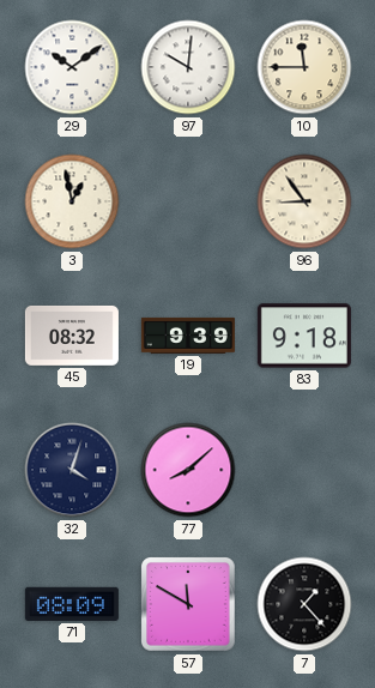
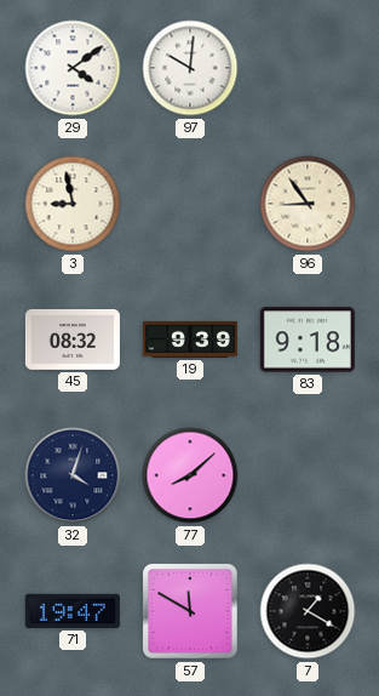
29: 10:09 -> 4:09
10: 11:45 -> none
3: 12:58 -> 8:58
71: 08:09 -> 19:47
7: 1:23 -> 1:20
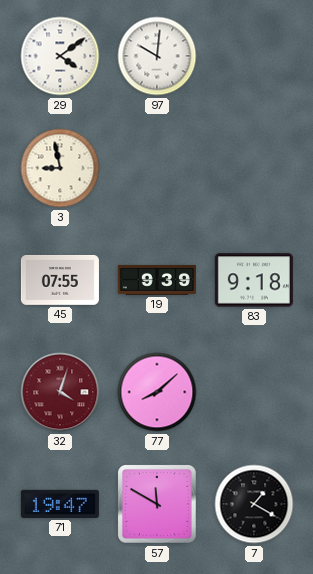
96: 8:54 -> none
45: 08:32 -> 07:55
32 dial: navy -> burgundy
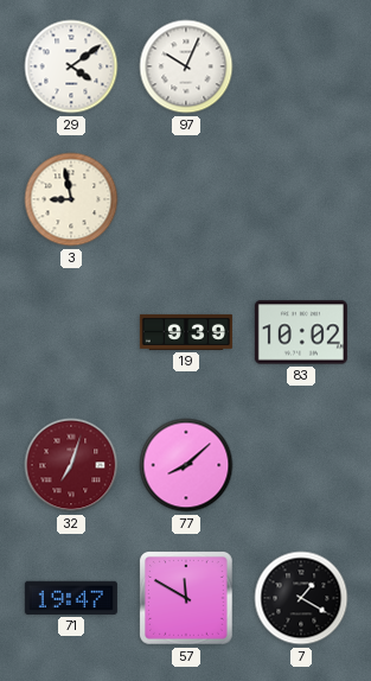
97: 10:01 -> 10:04
45: 07:55 -> none
83: 9:18 -> 10:02
32: 4:03 -> 7:03
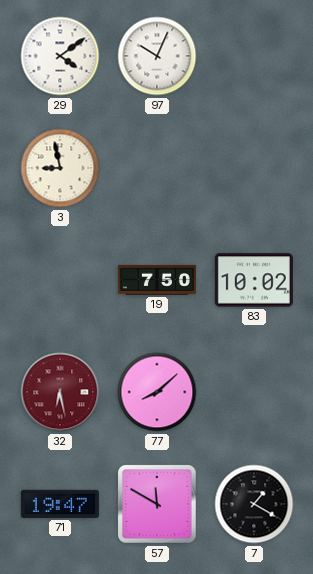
19: 9:39 -> 7:50
32: 7:03 -> 6:28
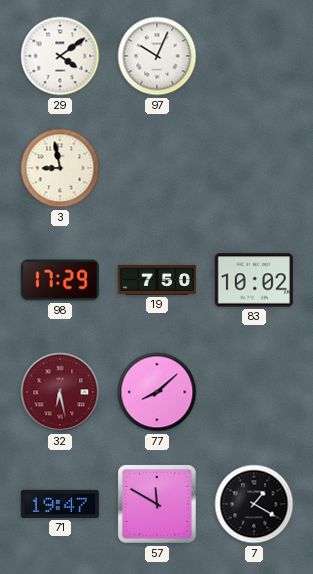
98: none -> 17:29
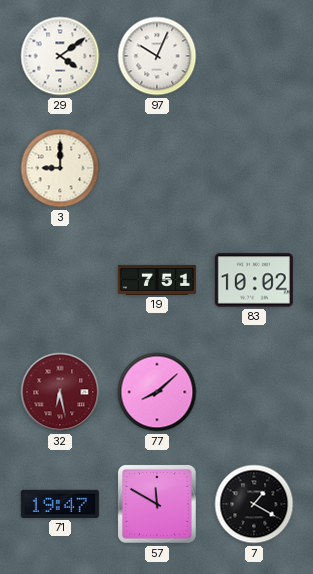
3: 8:58 -> 9:00
98: 17:29 -> none
19: 7:50 -> 7:51
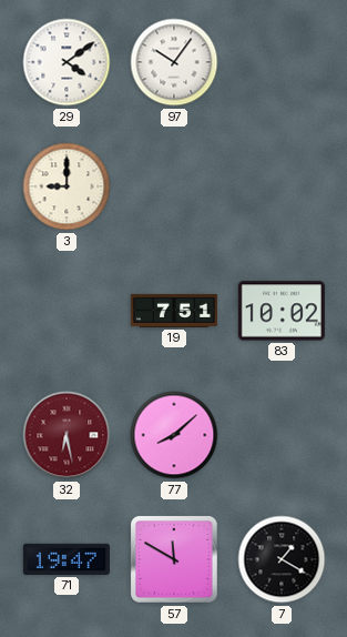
97: 10:04 -> 10:06
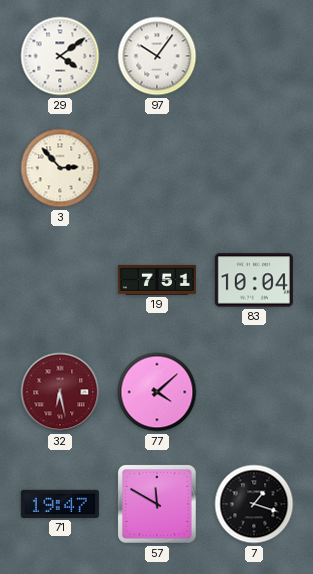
3: 9:00 -> 2:53
83: 10:02 -> 10:04
77: 8:08 -> 4:08
7: 1:20 -> 1:18
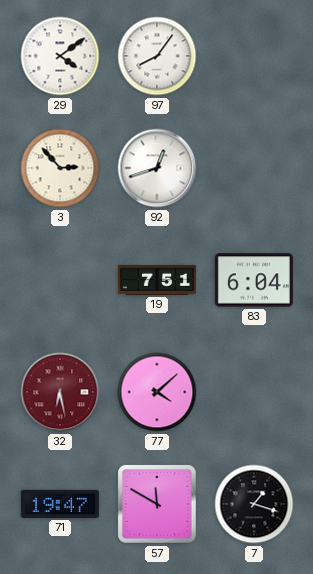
97: 10:06 -> 8:06
92: none -> 12:42
83: 10:04 -> 6:04
